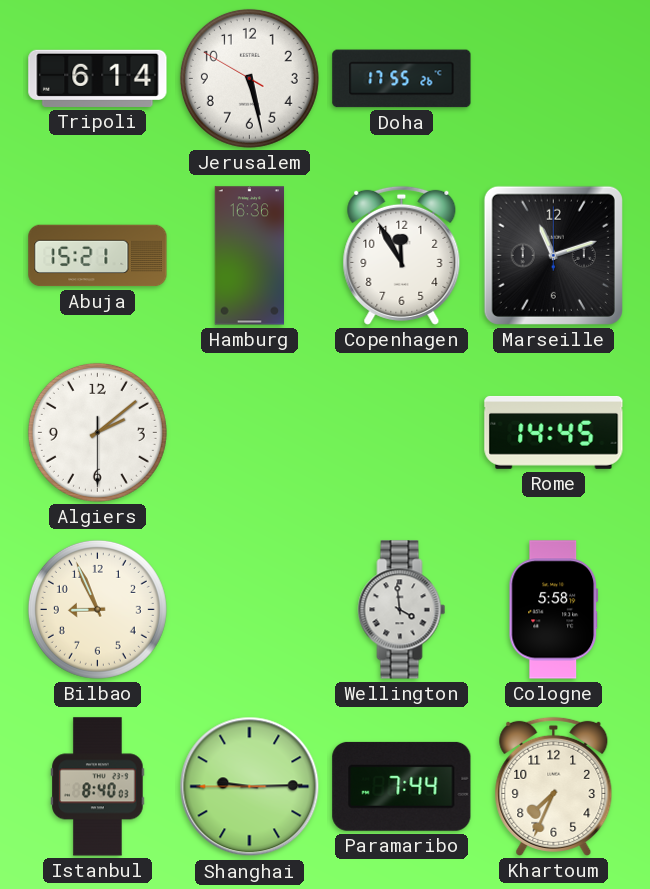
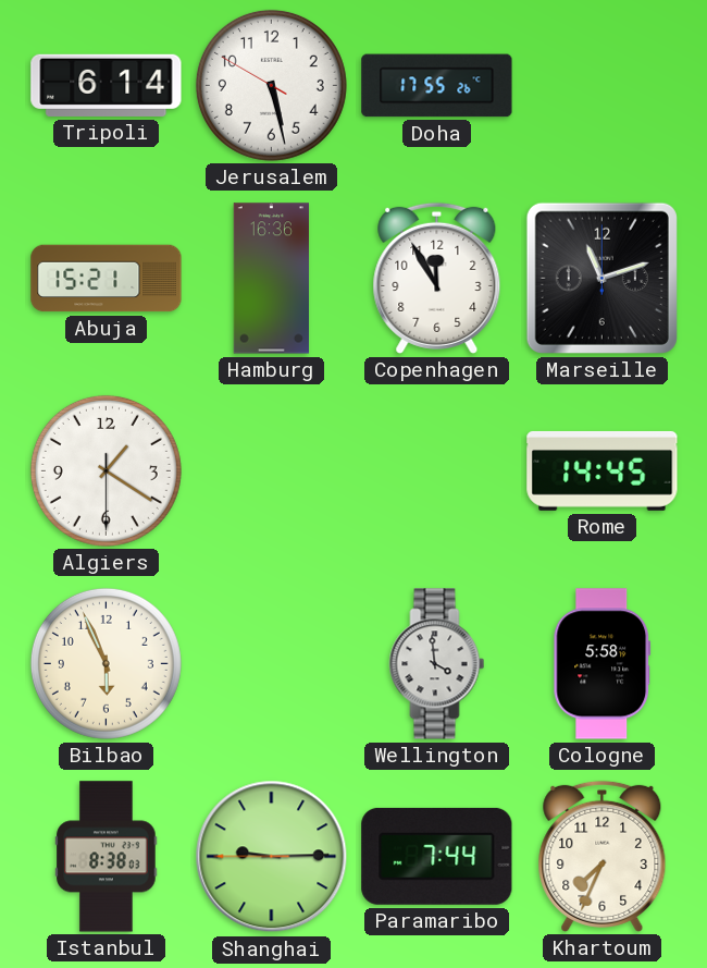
Algiers: 2:08 -> 1:20
Bilbao: 8:56 -> 5:56
Istanbul: 8:40 -> 8:38
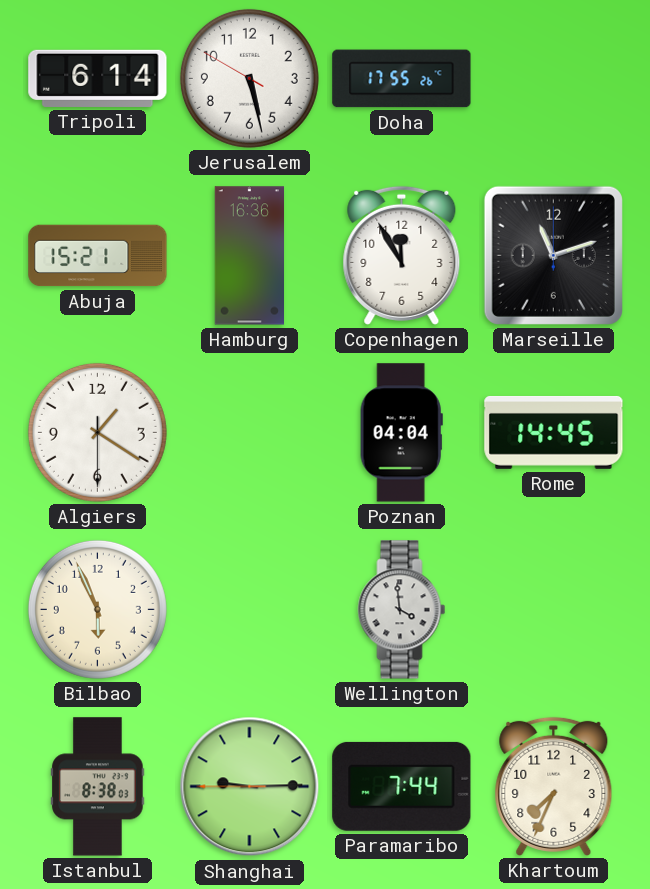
Poznan: none -> 04:04
Cologne: 5:58 -> none
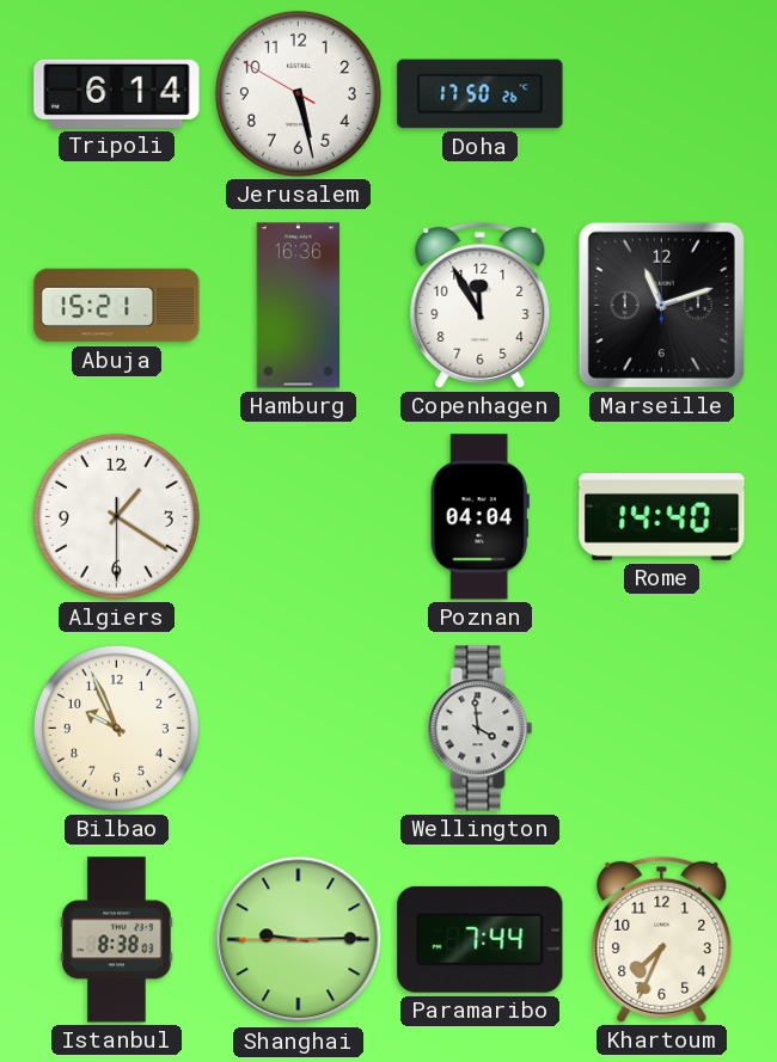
Doha: 17:55 -> 17:50
Rome: 14:45 -> 14:40
Bilbao: 5:56 -> 9:56
